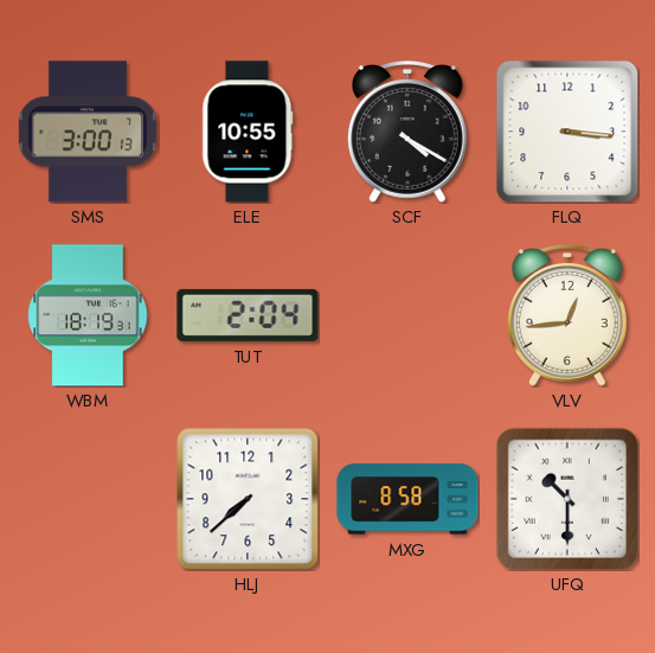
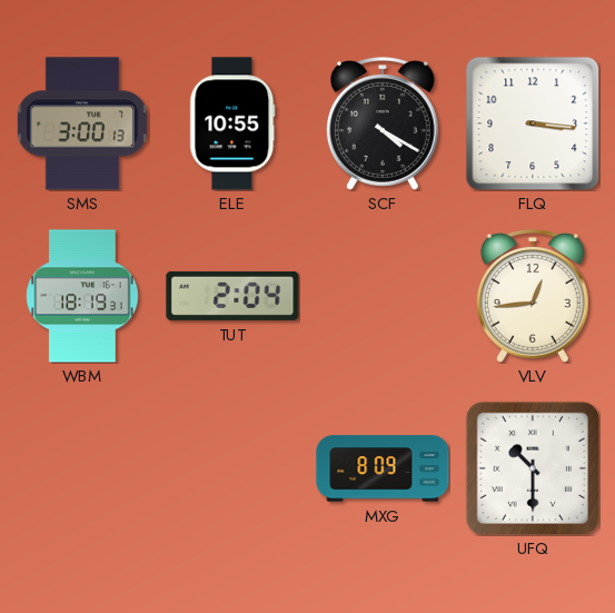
HLJ: 7:38 -> none
MXG: 8:58 -> 8:09
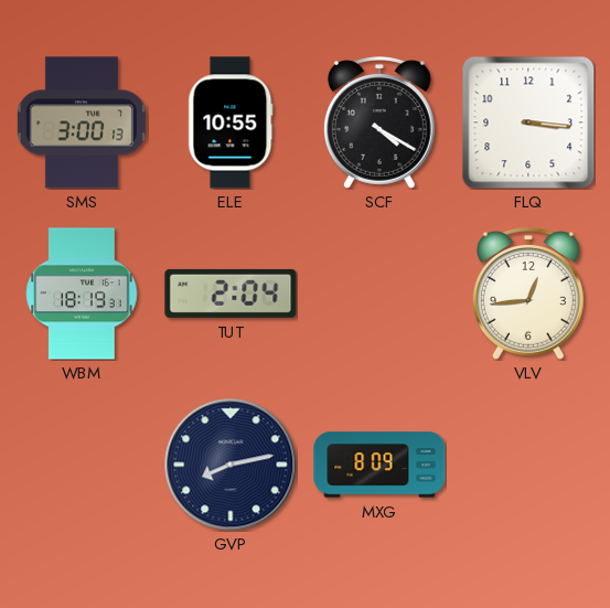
GVP: none -> 8:13
UFQ: 10:30 -> none
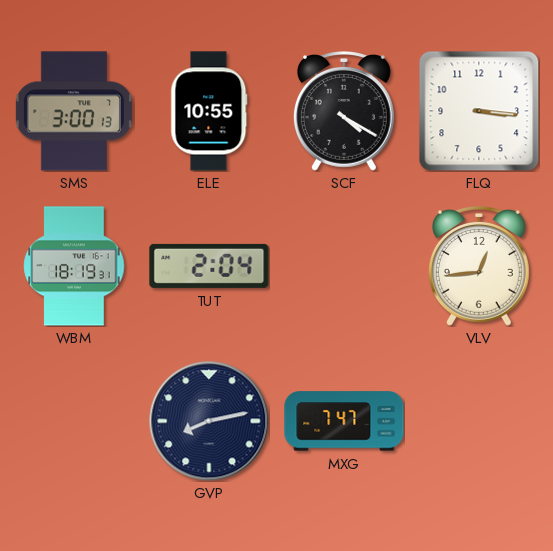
MXG: 8:09 -> 7:47
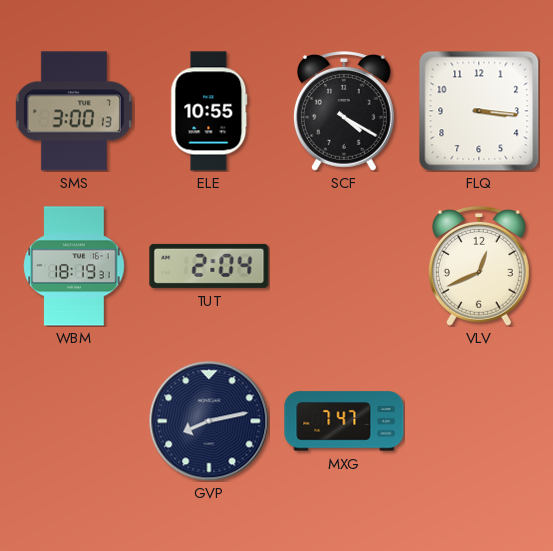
VLV: 12:44 -> 12:41
